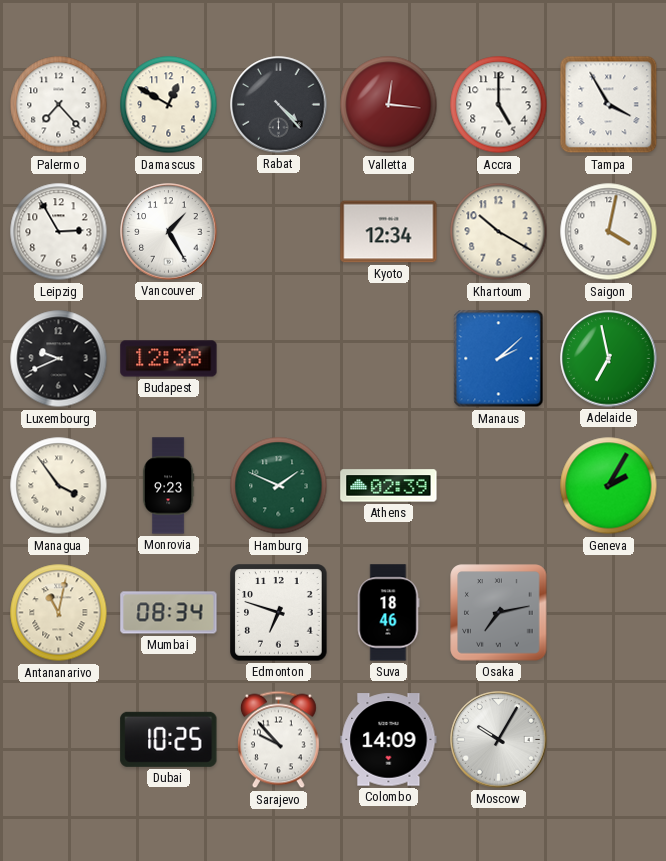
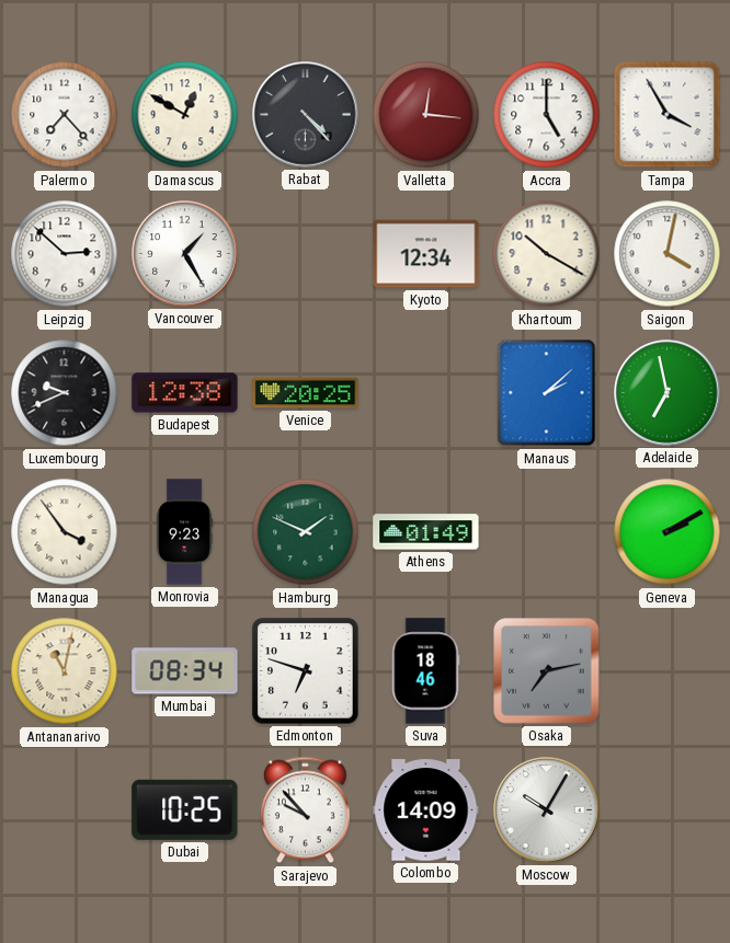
Leipzig: 2:55 -> 2:52
Venice: none -> 20:25
Athens: 02:39 -> 01:49
Geneva: 2:05 -> 2:10
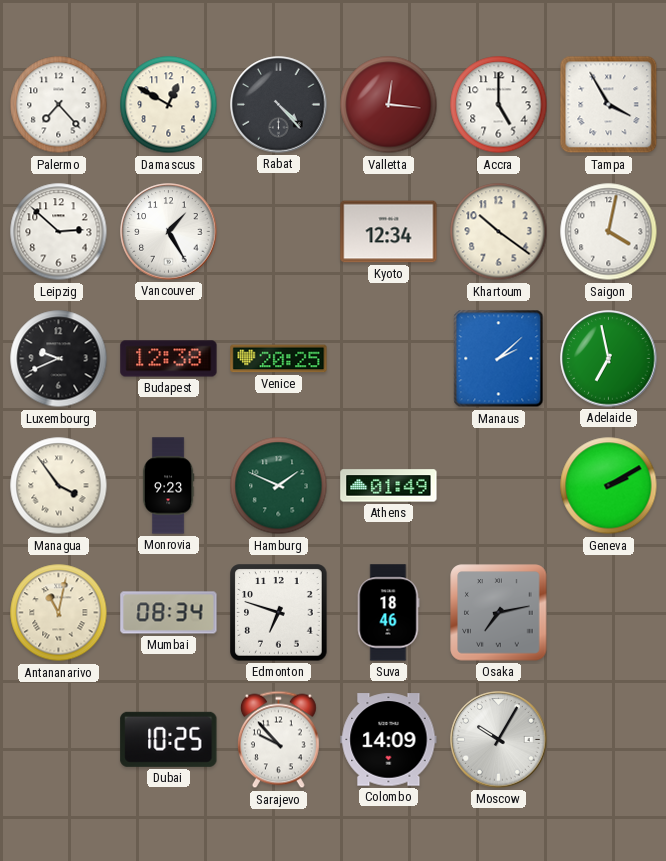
Khartoum: 10:20 -> 10:21
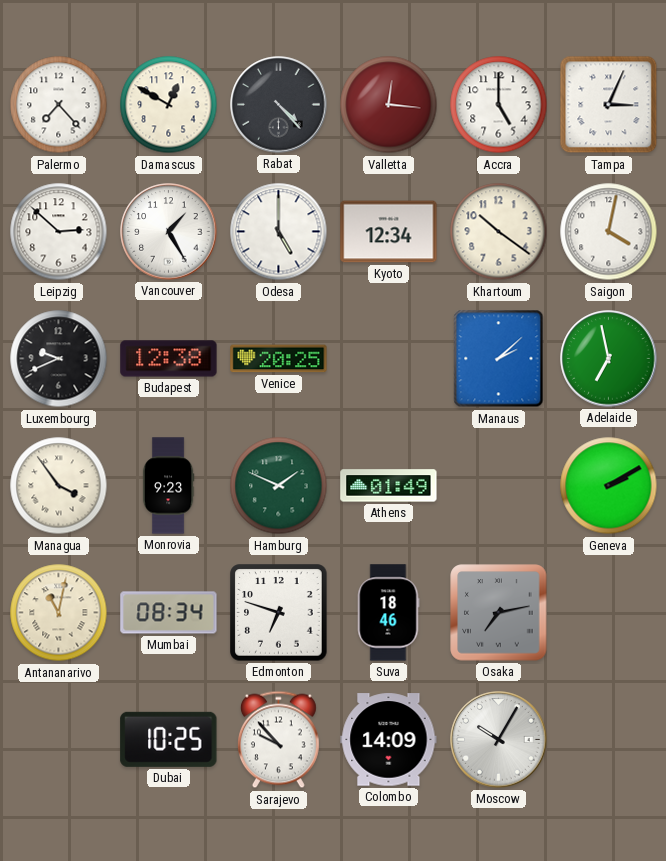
Tampa: 3:55 -> 3:04
Odesa: none -> 5:00
